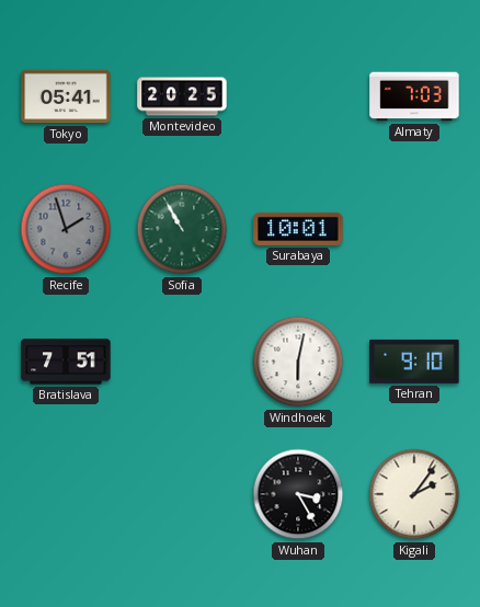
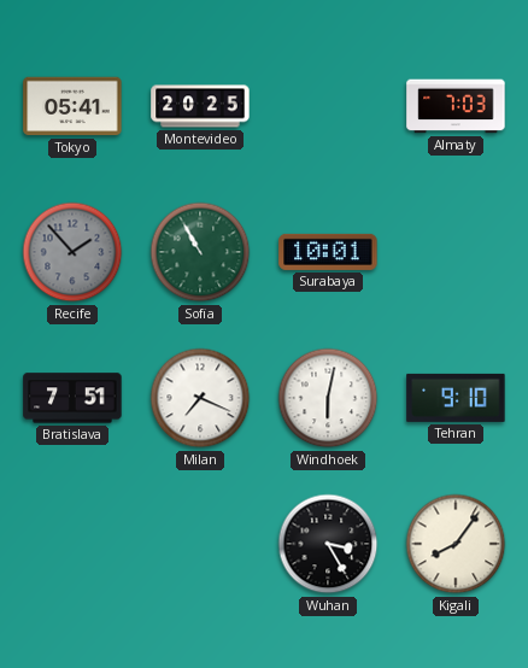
Recife: 1:57 -> 1:53
Milan: none -> 7:19
Kigali: 2:06 -> 8:06
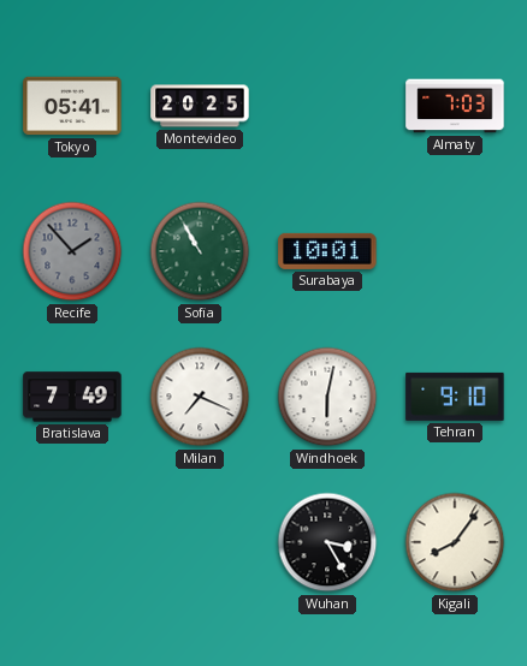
Bratislava: 7:51 -> 7:49
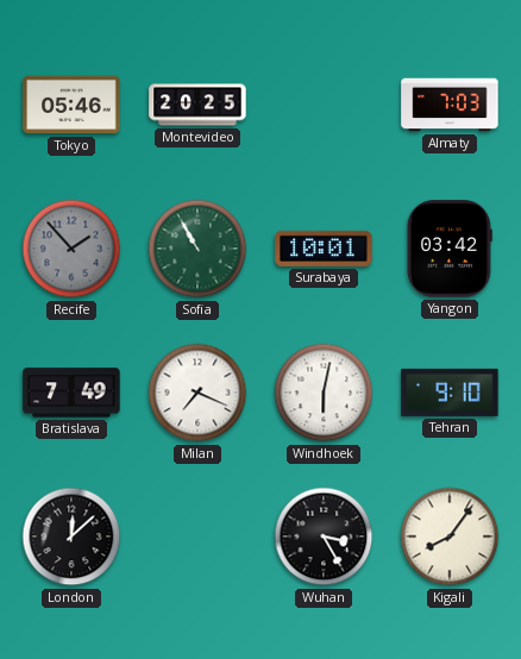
Tokyo: 05:41 -> 05:46
Yangon: none -> 03:42
London: none -> 12:08
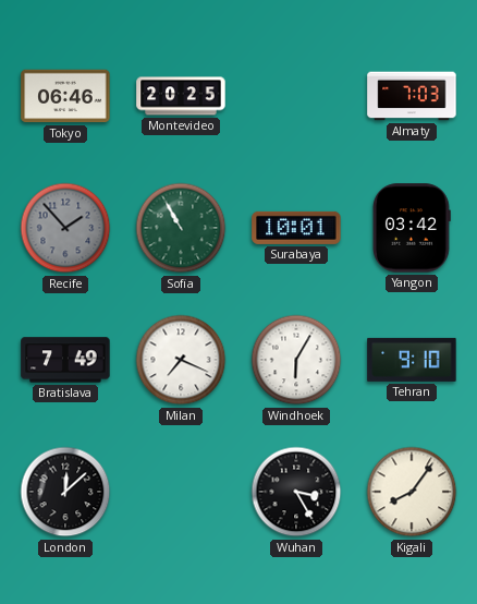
Tokyo: 05:46 -> 06:46
Windhoek: 6:02 -> 6:05
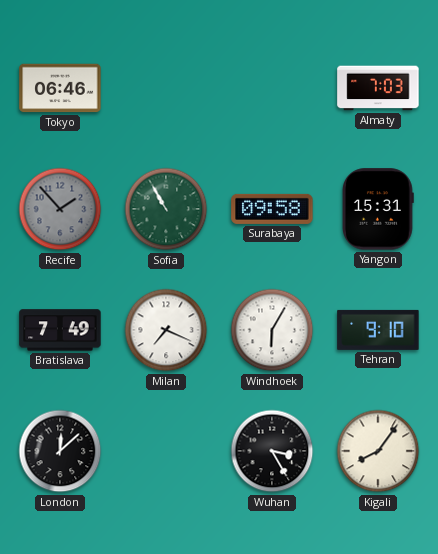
Montevideo: 20:25 -> none
Surabaya: 10:01 -> 09:58
Yangon: 03:42 -> 15:31
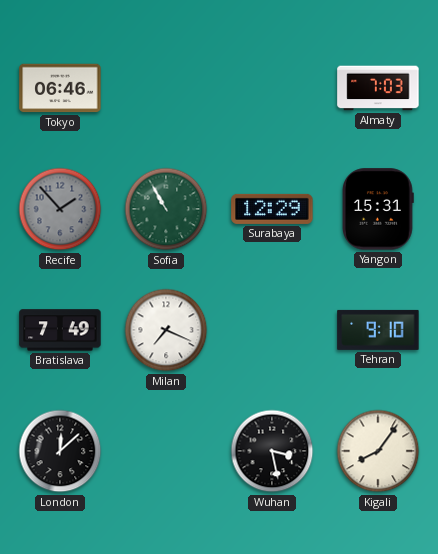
Surabaya: 09:58 -> 12:29
Windhoek: 6:05 -> none
Wuhan: 3:25 -> 3:28
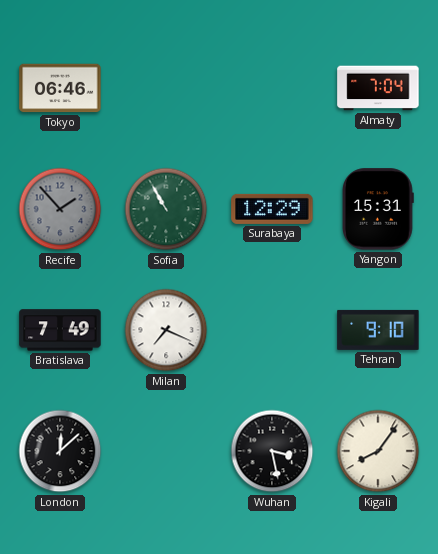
Almaty: 7:03 -> 7:04
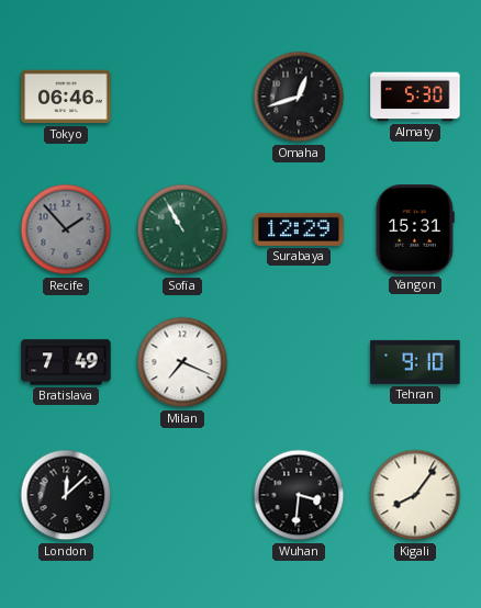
Omaha: none -> 12:42
Almaty: 7:04 -> 5:30
Wuhan: 3:28 -> 3:31
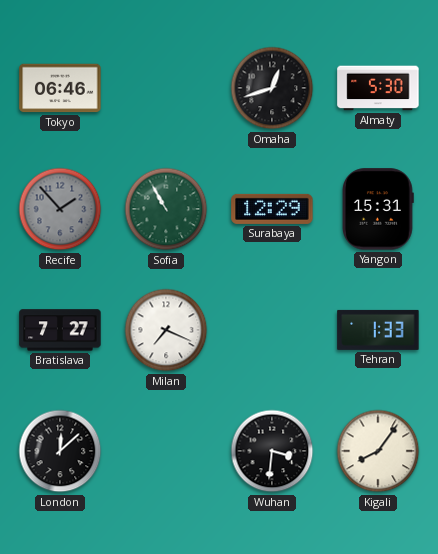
Bratislava: 7:49 -> 7:27
Tehran: 9:10 -> 1:33
